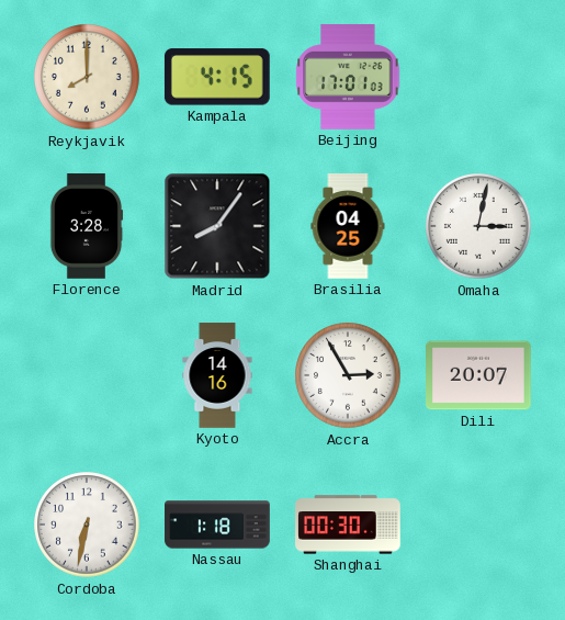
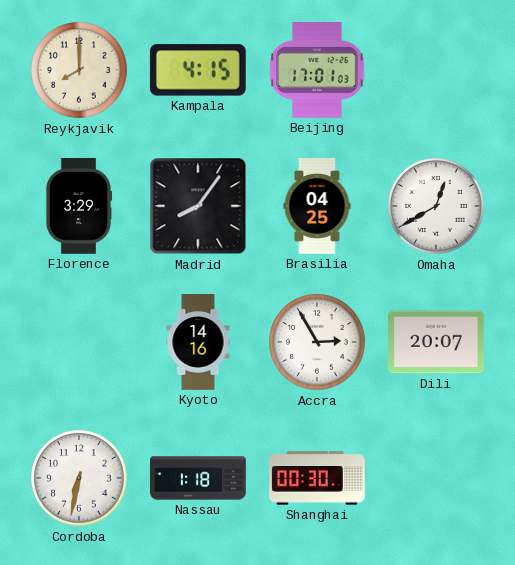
Florence: 3:28 -> 3:29
Omaha: 3:02 -> 12:40
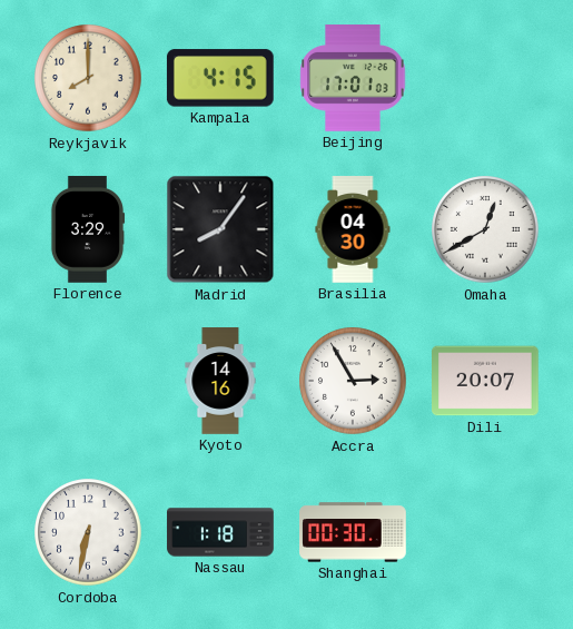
Brasilia: 04:25 -> 04:30
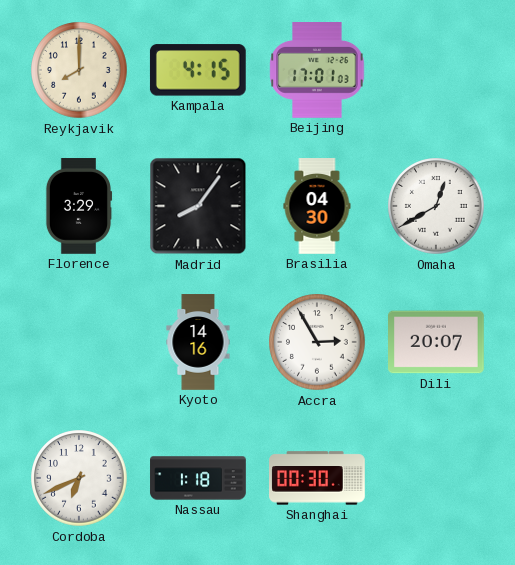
Cordoba: 6:32 -> 6:41
